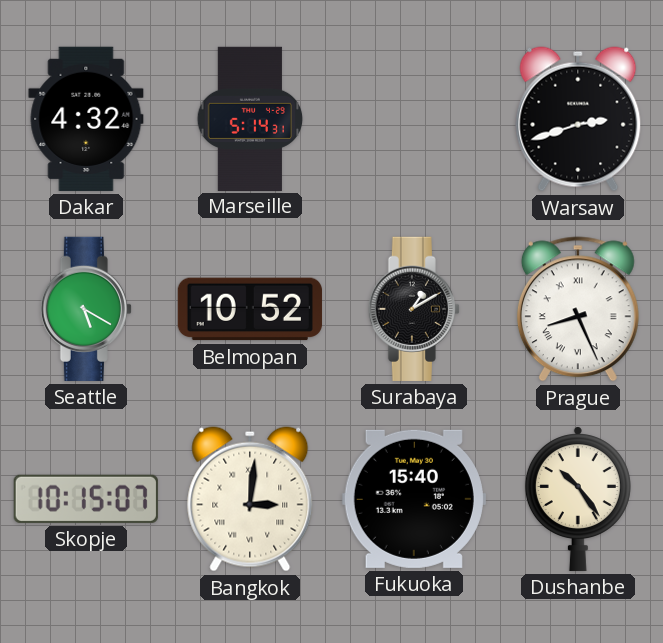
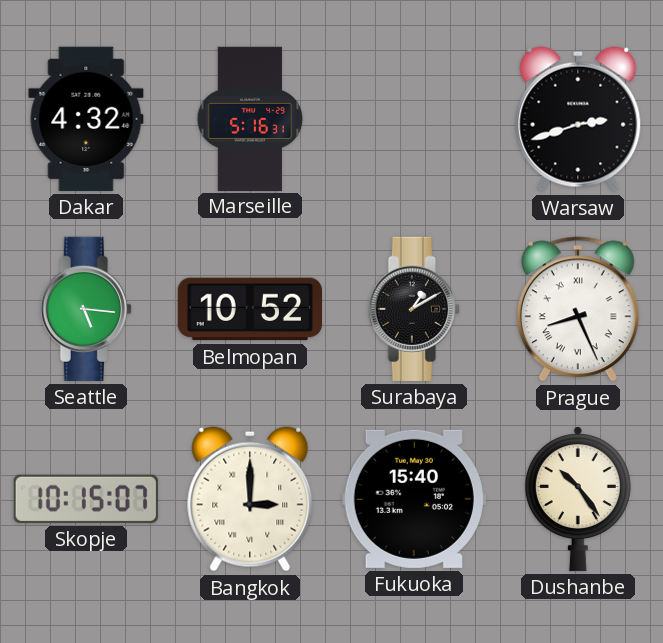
Marseille: 5:14 -> 5:16
Seattle: 5:20 -> 5:16
Bangkok: 3:01 -> 3:00
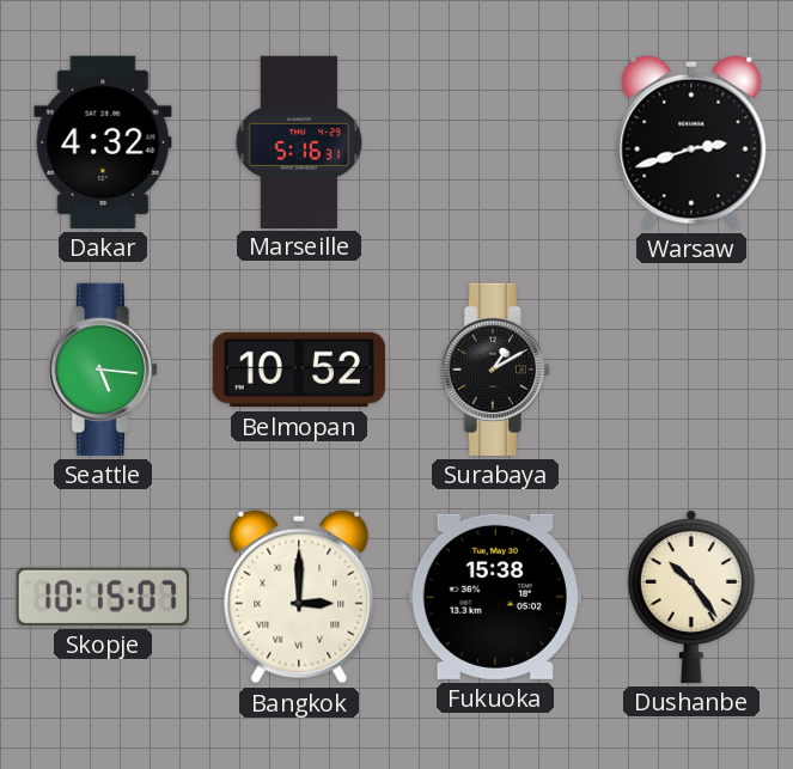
Prague: 8:26 -> none
Fukuoka: 15:40 -> 15:38
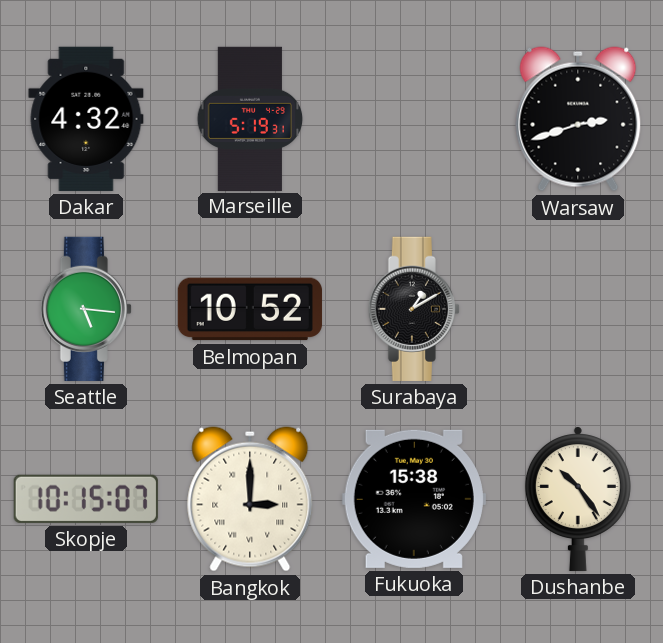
Marseille: 5:16 -> 5:19
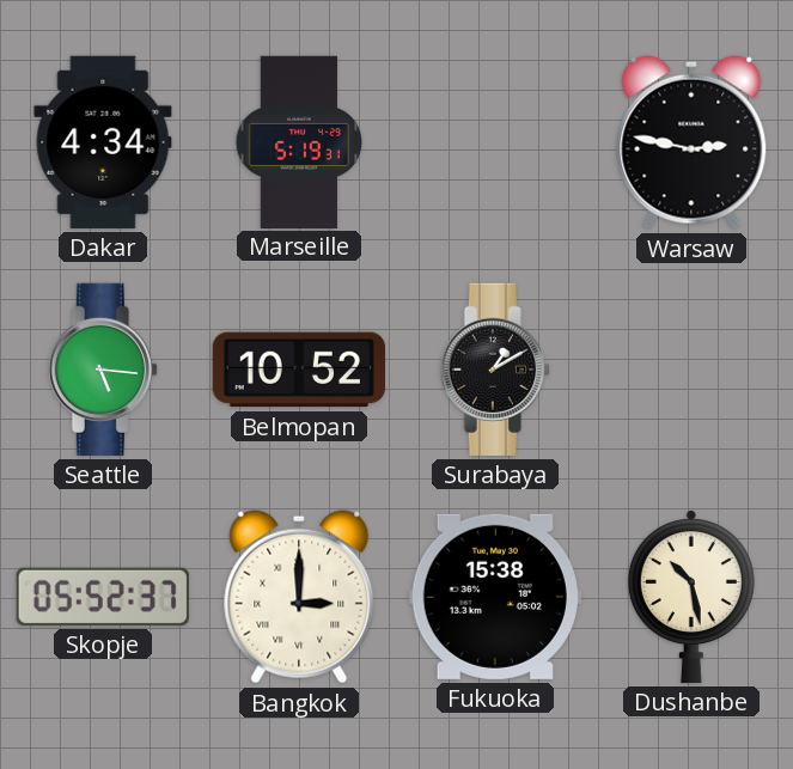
Dakar: 4:32 -> 4:34
Warsaw: 2:42 -> 2:47
Skopje: 10:15 -> 05:52
Dushanbe: 10:24 -> 10:28
